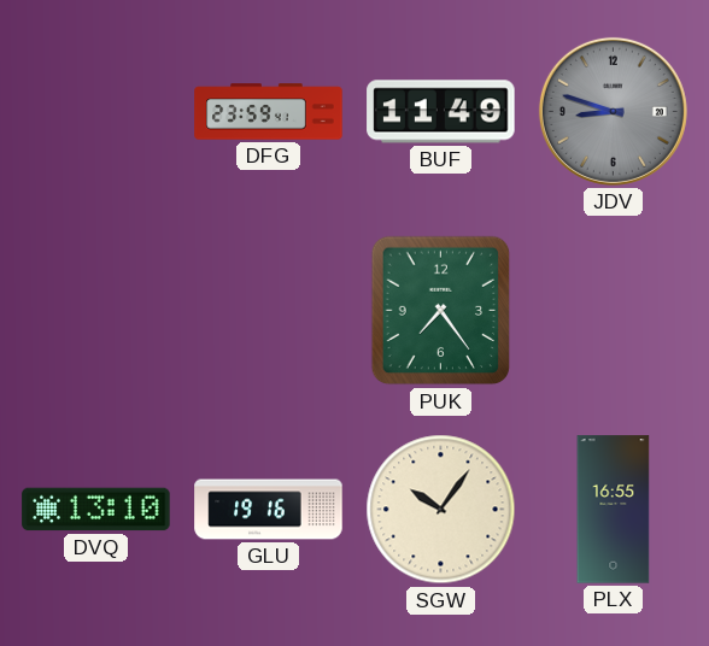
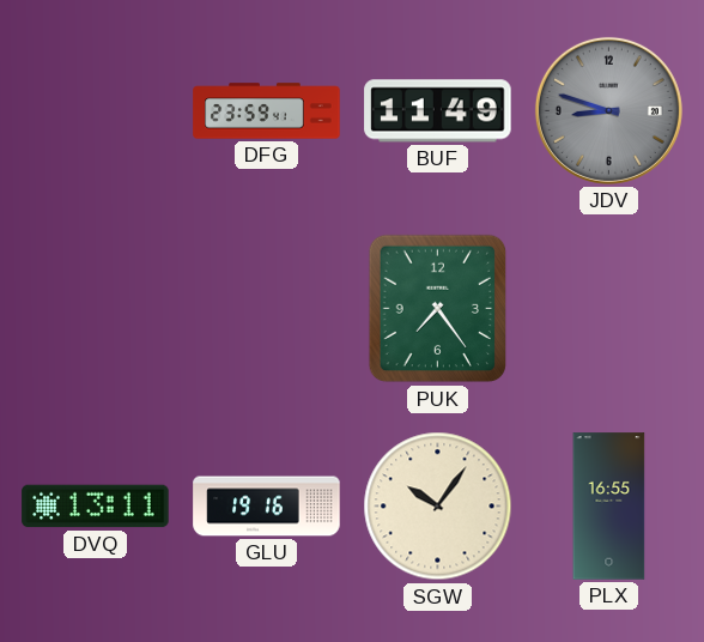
DVQ: 13:10 -> 13:11
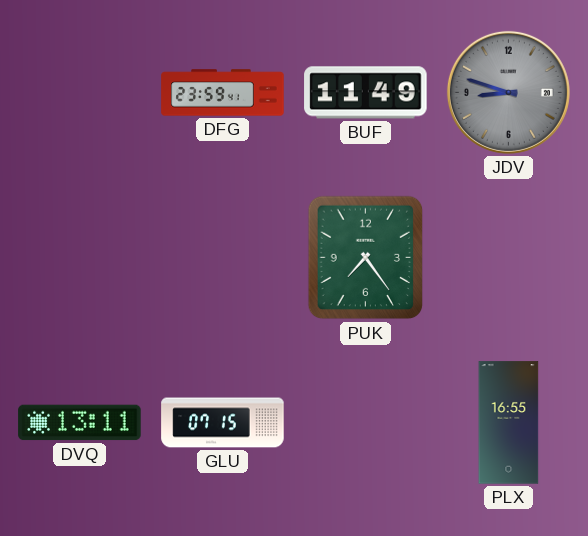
GLU: 19:16 -> 07:15
SGW: 10:06 -> none
